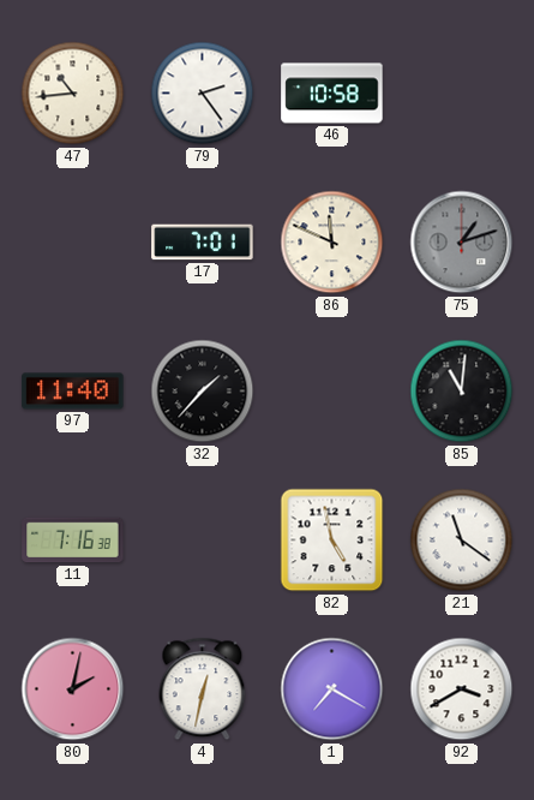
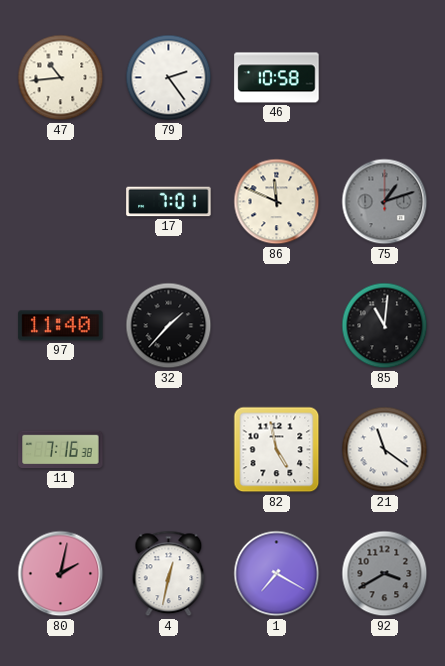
92 dial: white -> grey
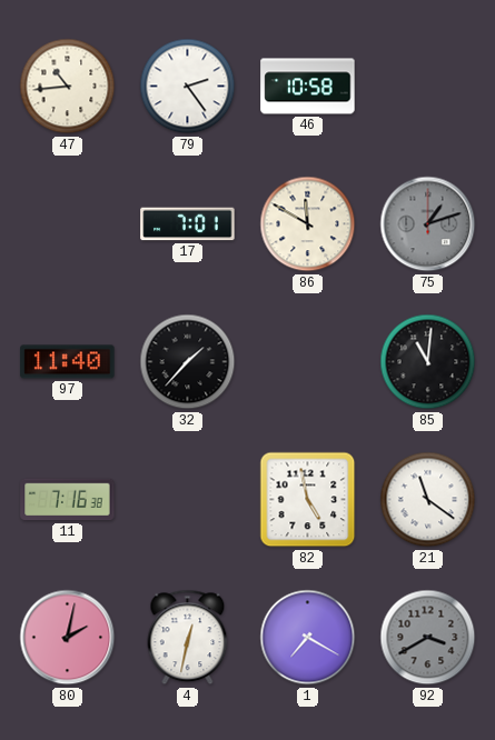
86: 11:49 -> 11:50
